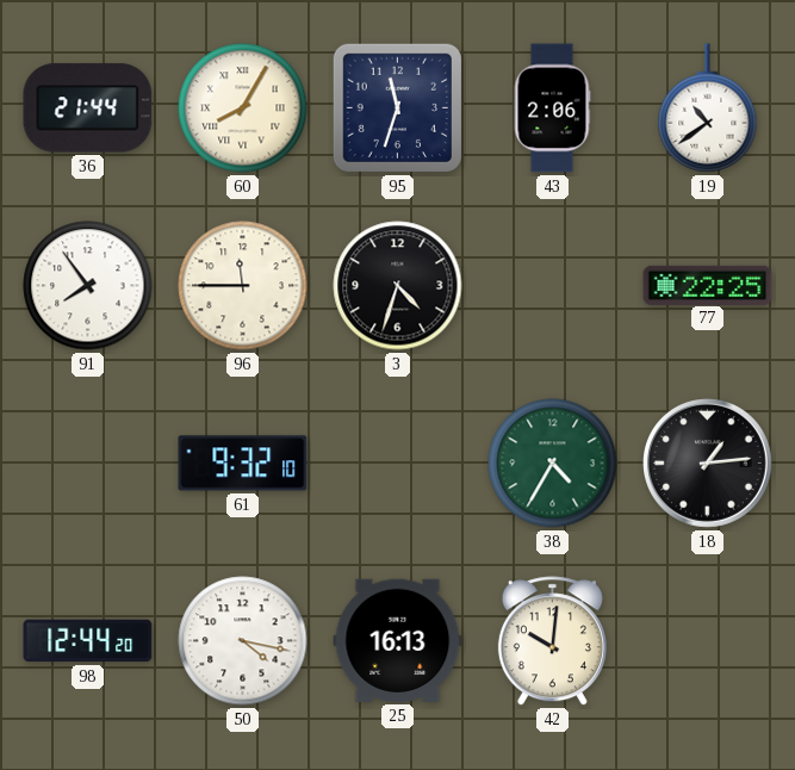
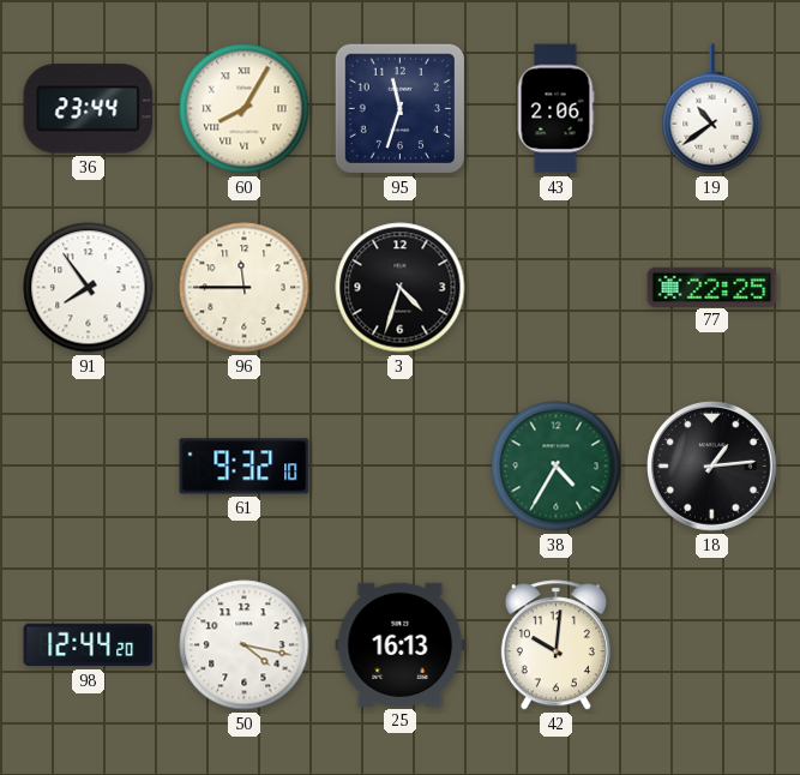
36: 21:44 -> 23:44
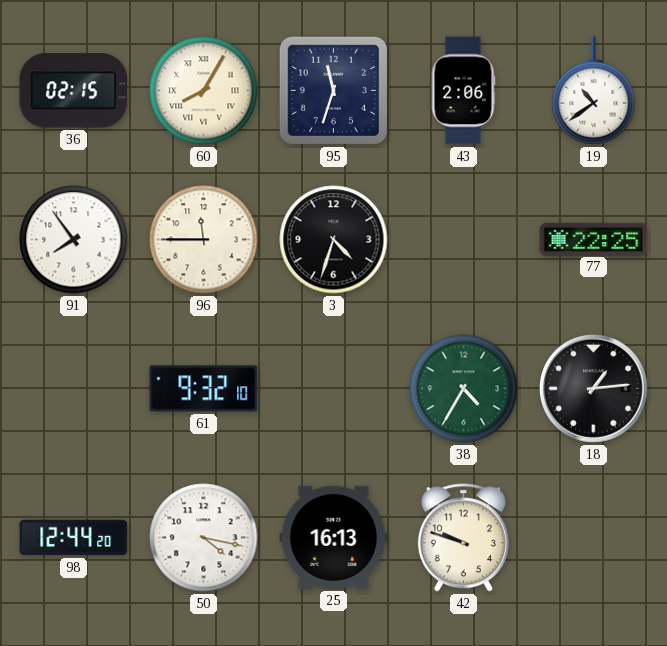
36: 23:44 -> 02:15
42: 10:01 -> 9:48
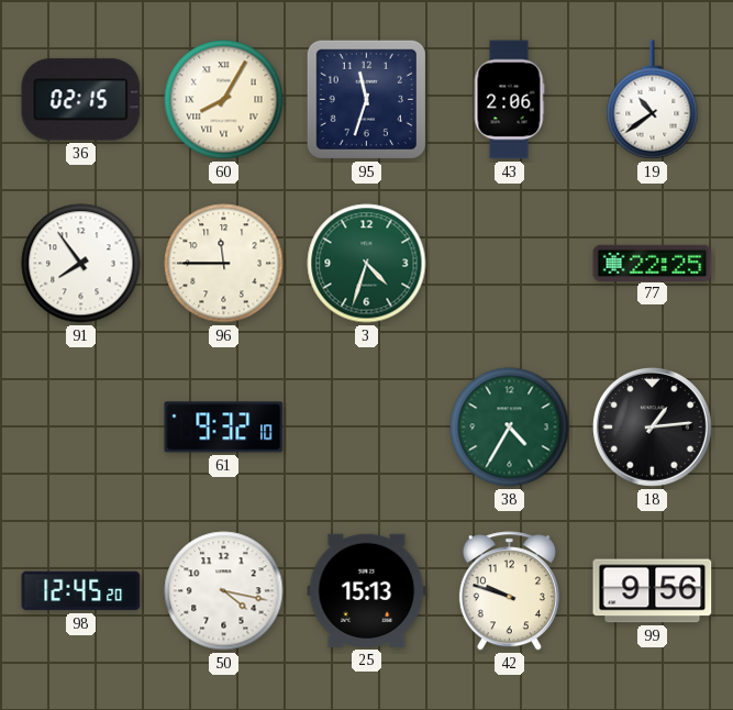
3 dial: black -> green
98: 12:44 -> 12:45
25: 16:13 -> 15:13
99: none -> 9:56
